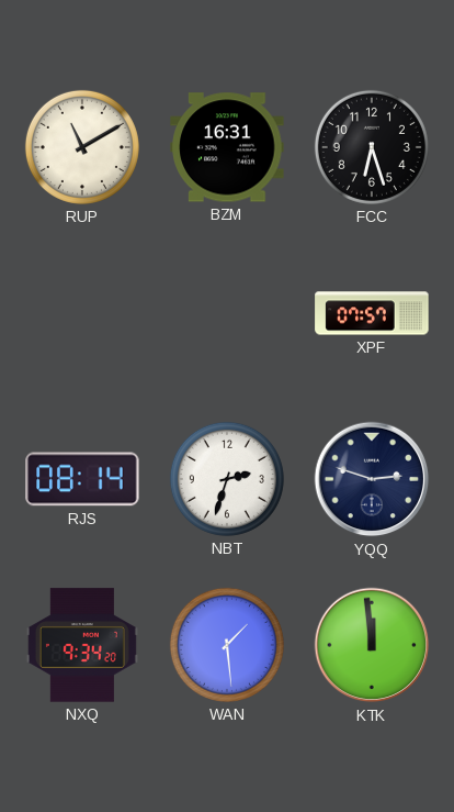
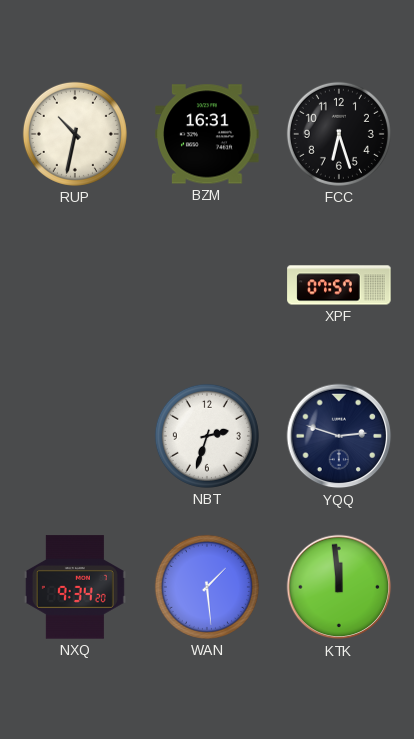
RUP: 11:10 -> 10:32
RJS: 08:14 -> none
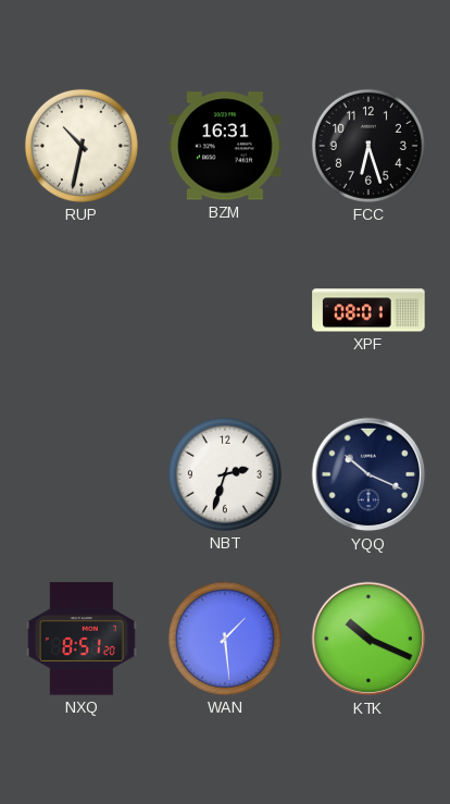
XPF: 07:57 -> 08:01
YQQ: 2:48 -> 10:19
NXQ: 9:34 -> 8:51
KTK: 11:59 -> 10:19
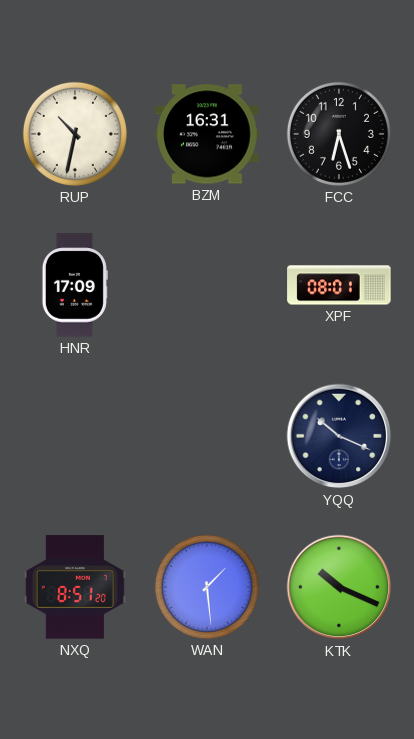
HNR: none -> 17:09
NBT: 2:33 -> none
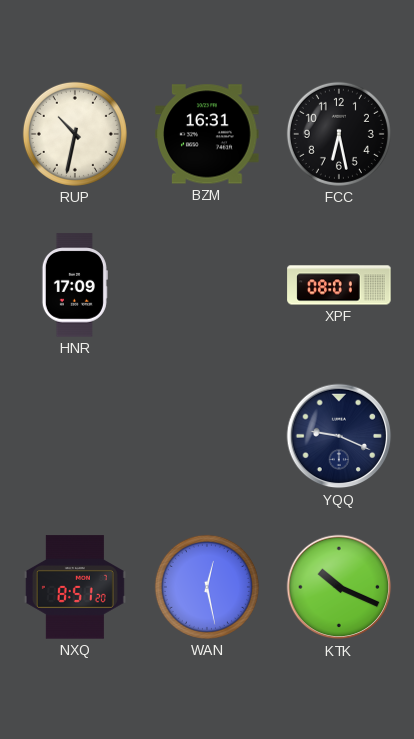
FCC: 6:27 -> 6:28
YQQ: 10:19 -> 9:19
WAN: 1:29 -> 12:28
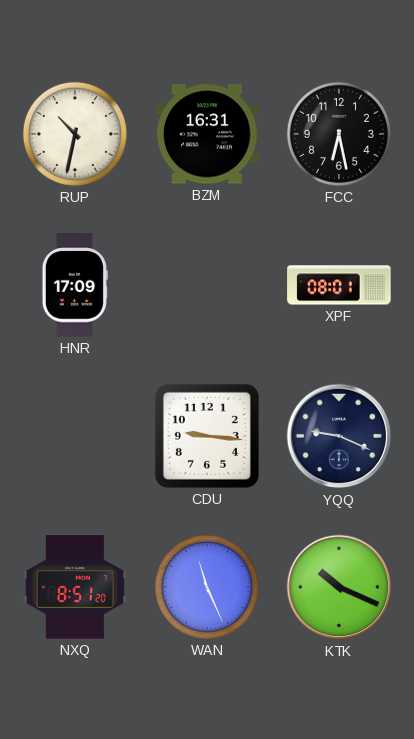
CDU: none -> 9:16
WAN: 12:28 -> 11:26
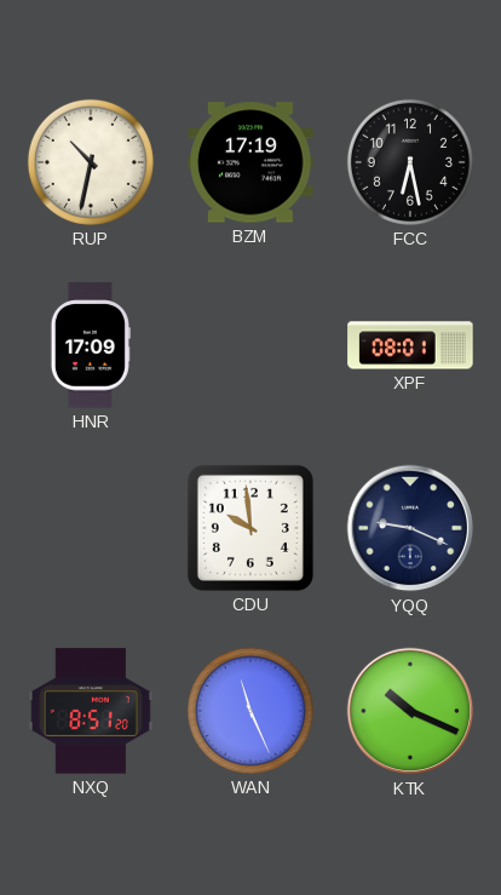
BZM: 16:31 -> 17:19
CDU: 9:16 -> 9:59
